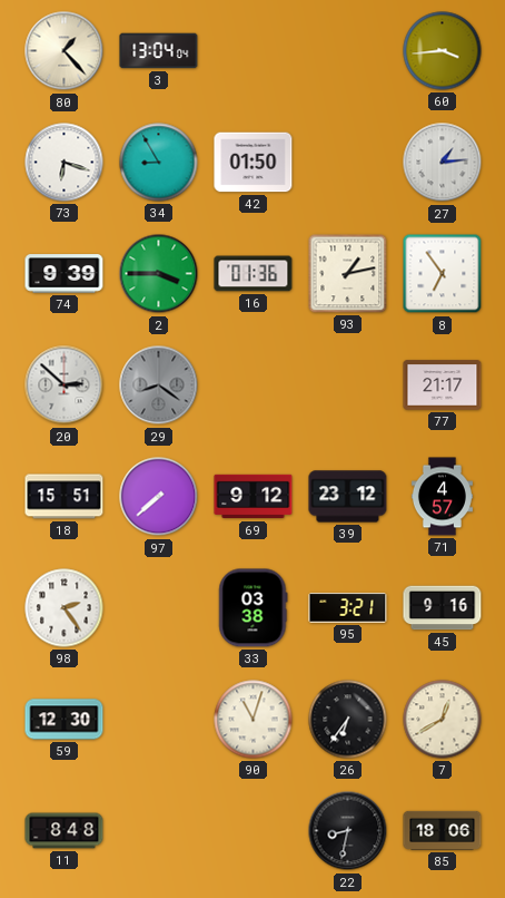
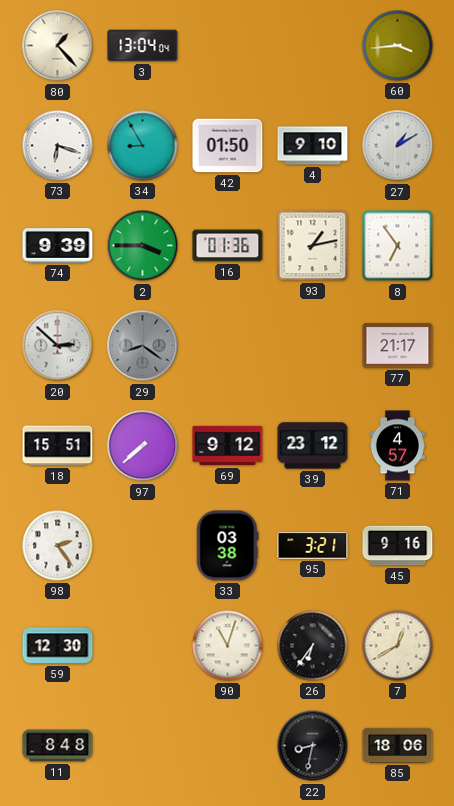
4: none -> 9:10
27: 1:14 -> 1:10
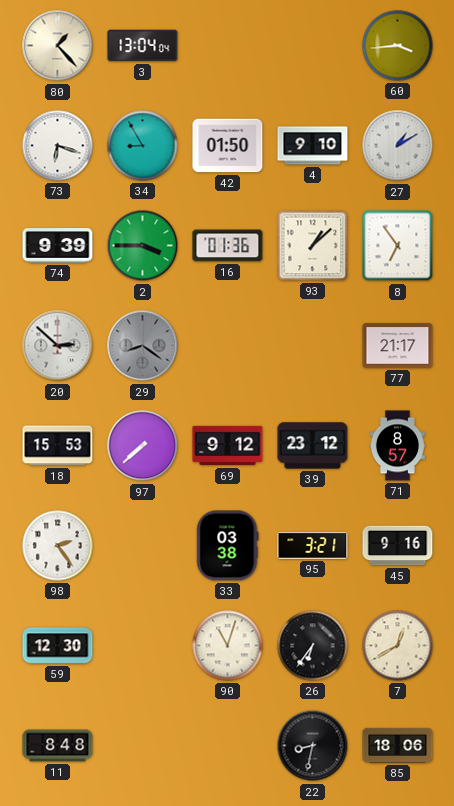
93: 1:13 -> 1:08
18: 15:51 -> 15:53
71: 4:57 -> 8:57
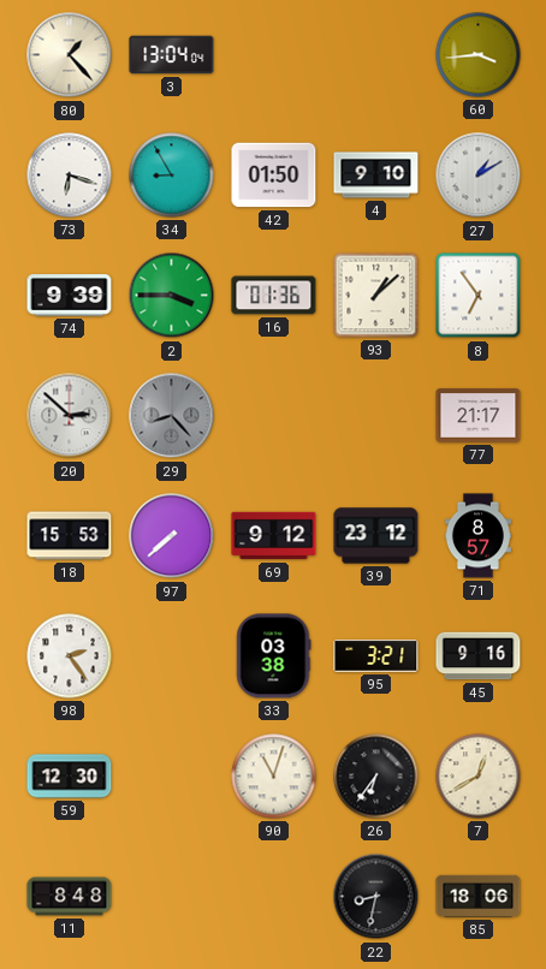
29: 8:21 -> 8:23
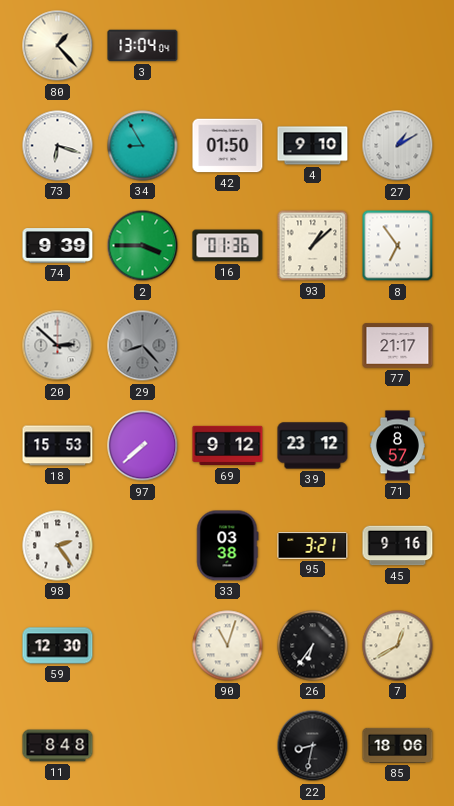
60: 3:44 -> none
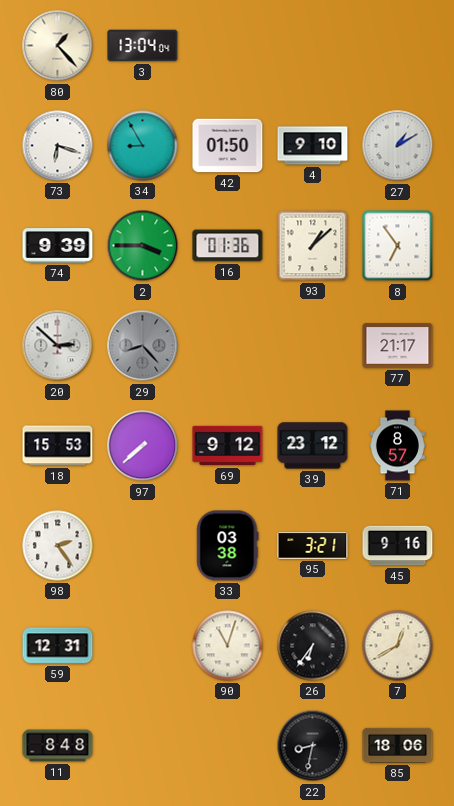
59: 12:30 -> 12:31
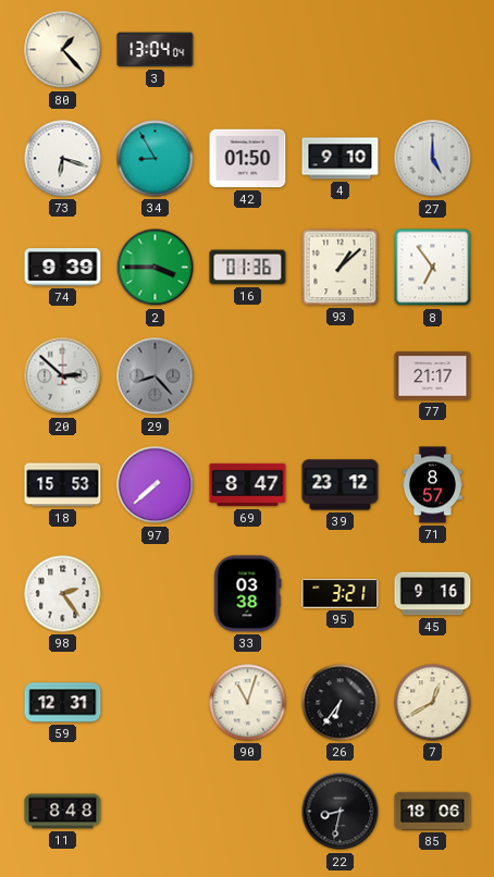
27: 1:10 -> 5:00
69: 9:12 -> 8:47
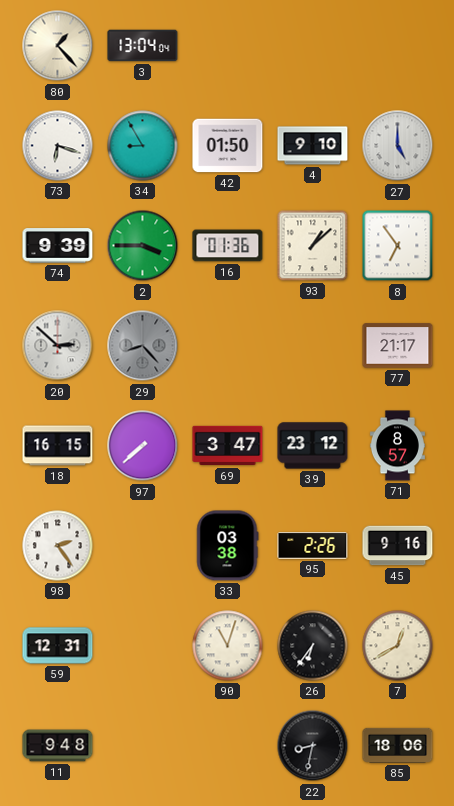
18: 15:53 -> 16:15
69: 8:47 -> 3:47
95: 3:21 -> 2:26
11: 8:48 -> 9:48
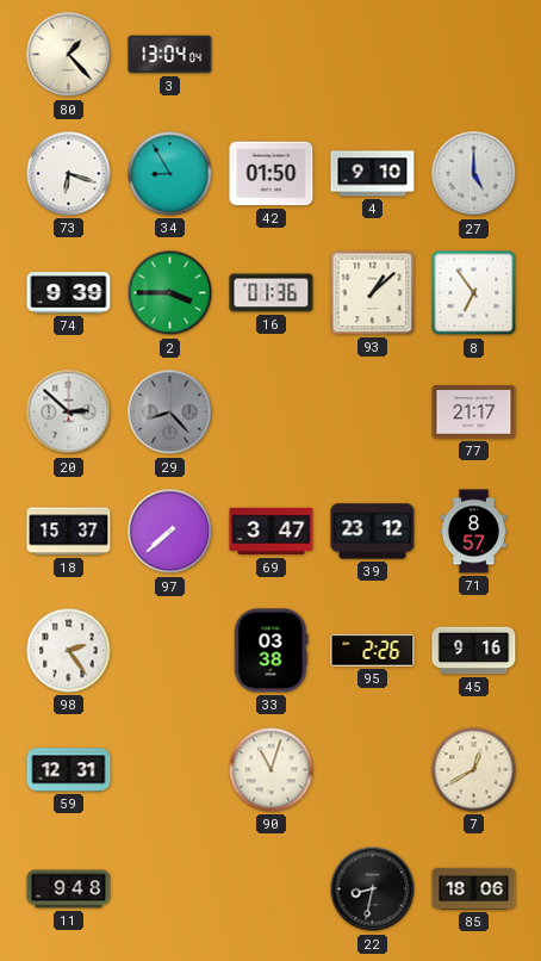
18: 16:15 -> 15:37
26: 6:36 -> none
